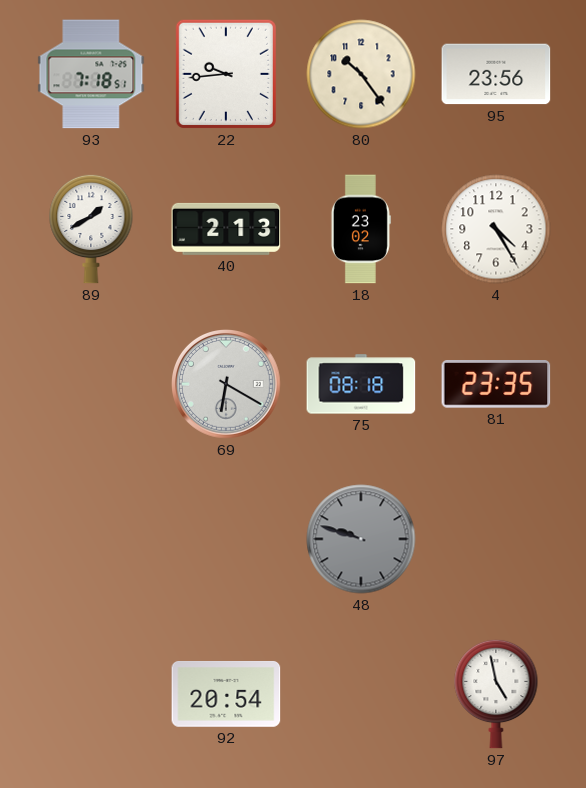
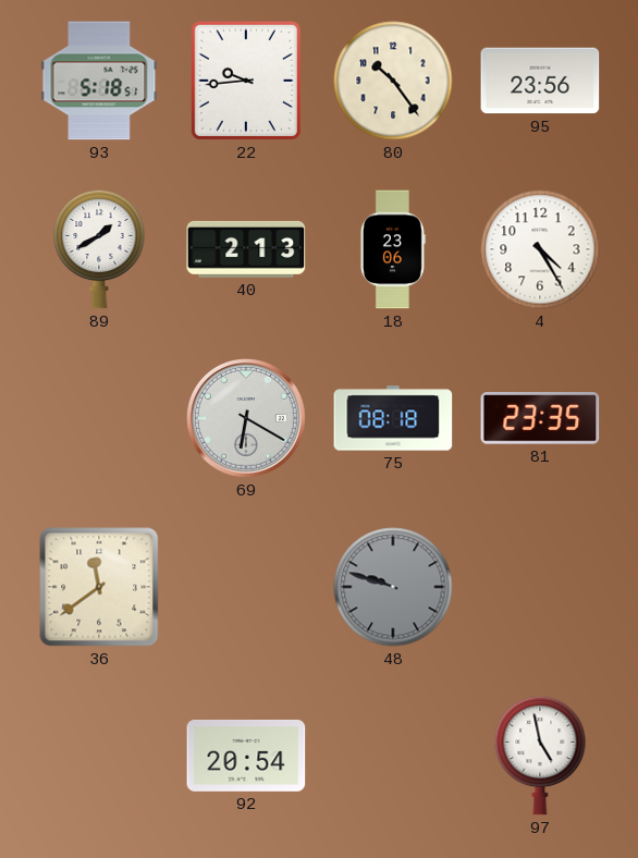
93: 7:18 -> 5:18
18: 23:02 -> 23:06
36: none -> 11:39
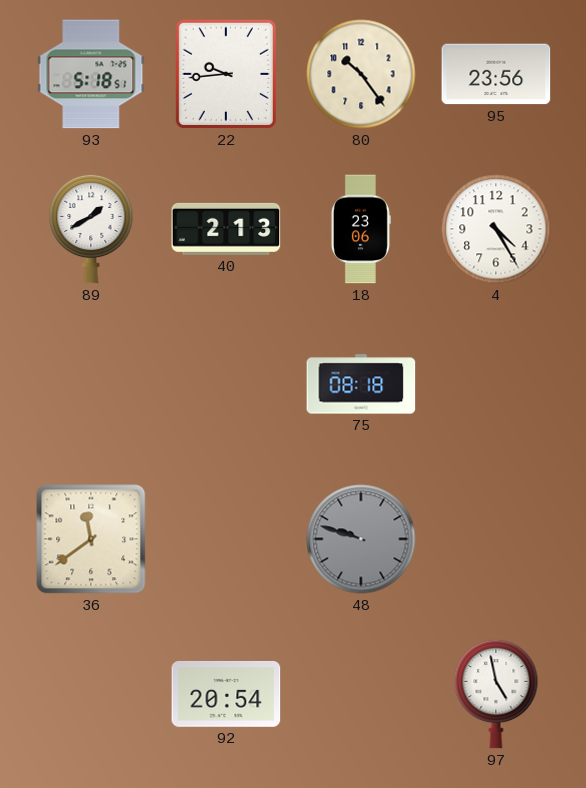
69: 6:20 -> none
81: 23:35 -> none
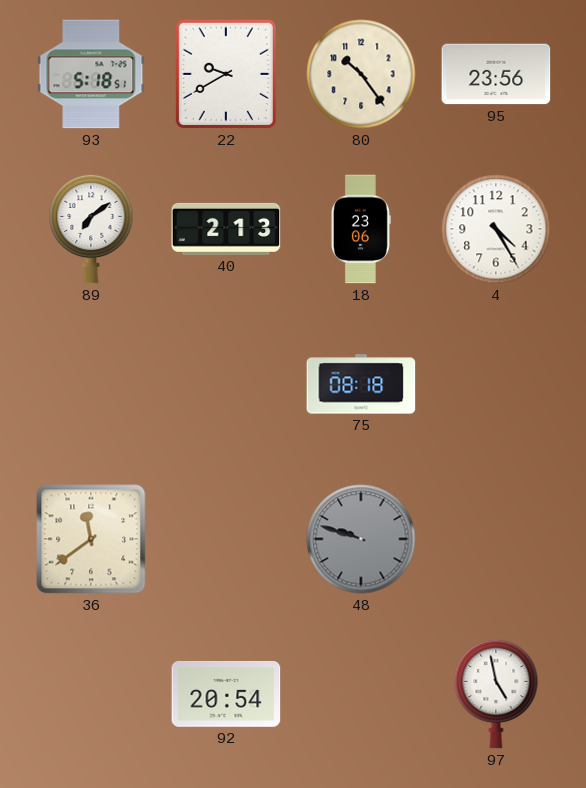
22: 9:44 -> 9:40
89: 1:40 -> 7:09
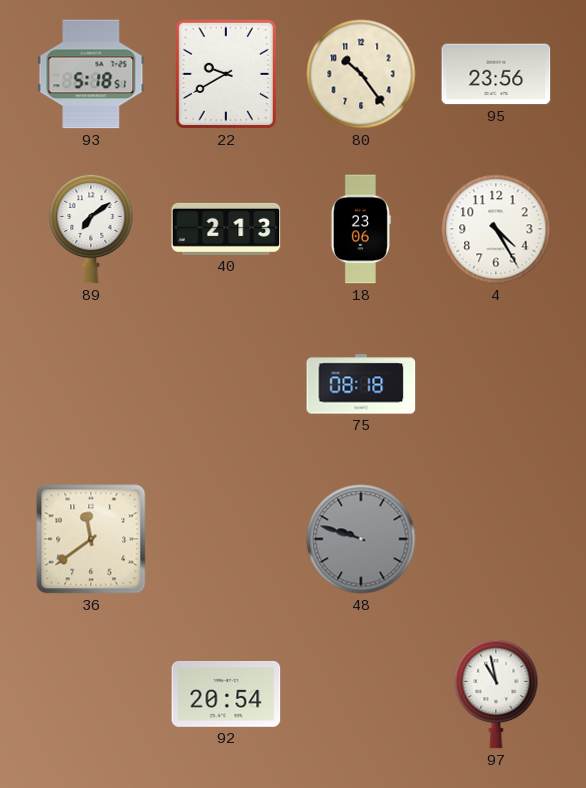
97: 4:58 -> 10:58
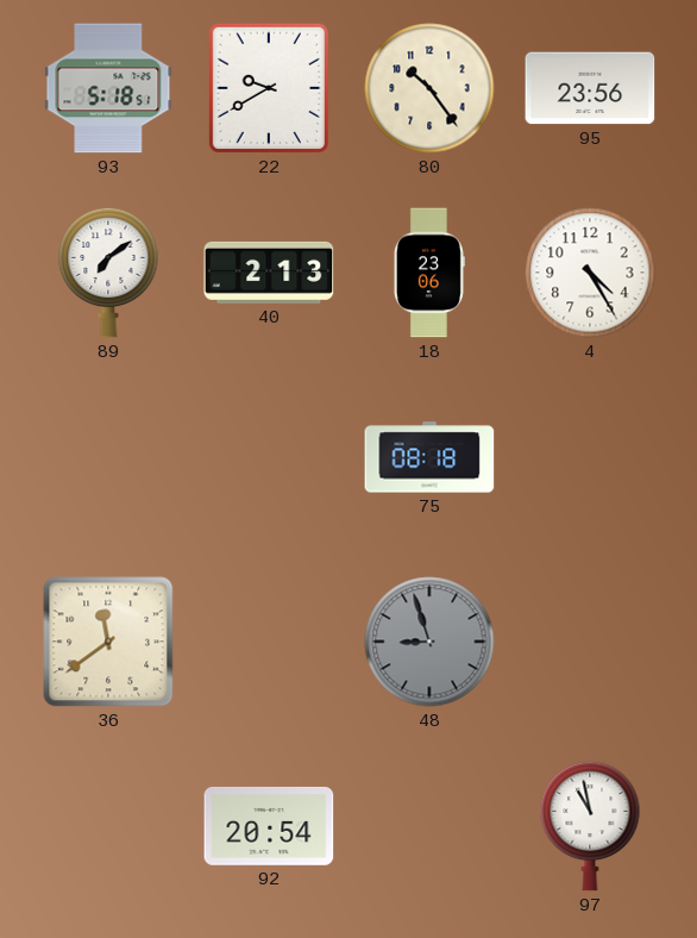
48: 9:48 -> 8:57
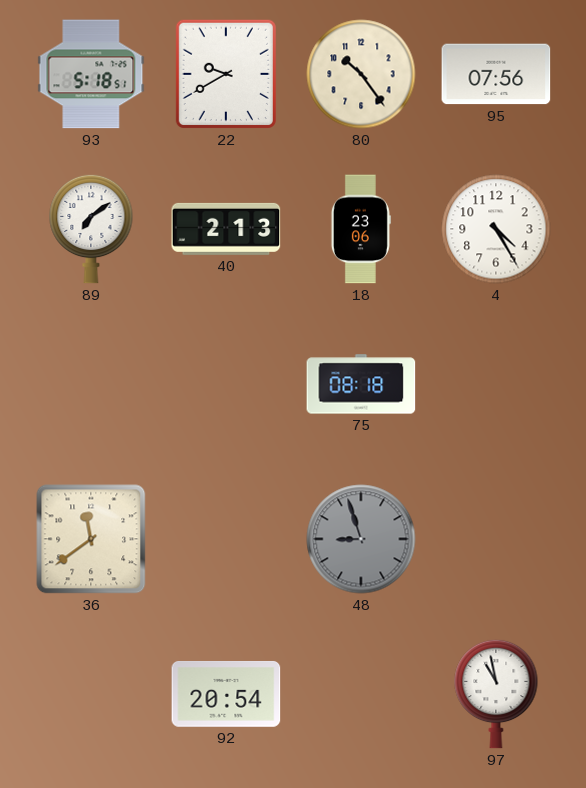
95: 23:56 -> 07:56
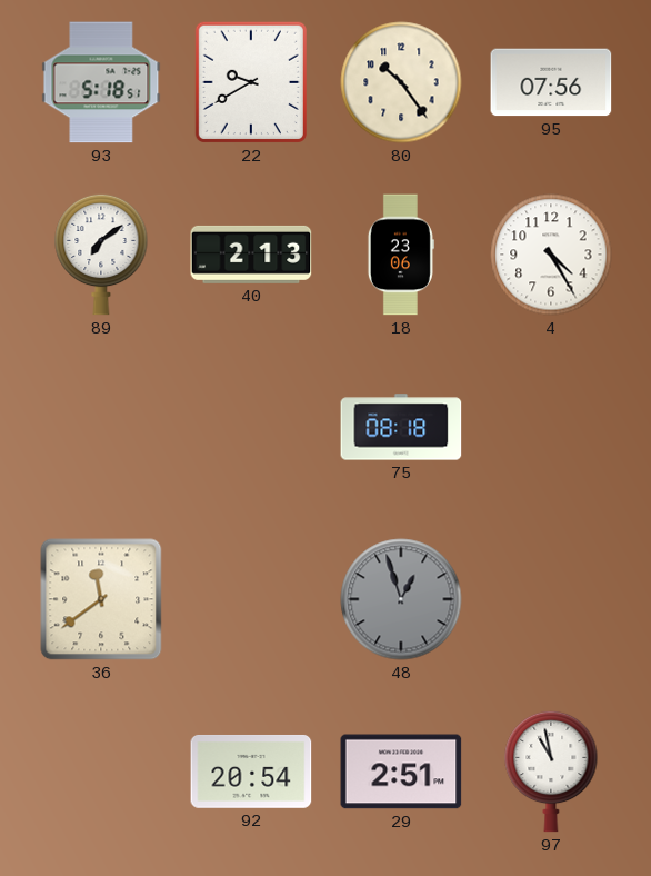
48: 8:57 -> 12:57
29: none -> 2:51
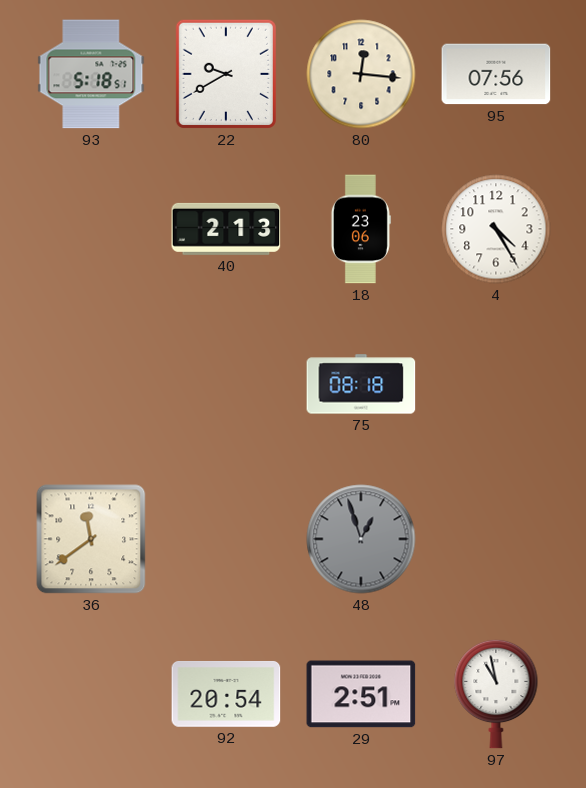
80: 10:24 -> 12:16
89: 7:09 -> none
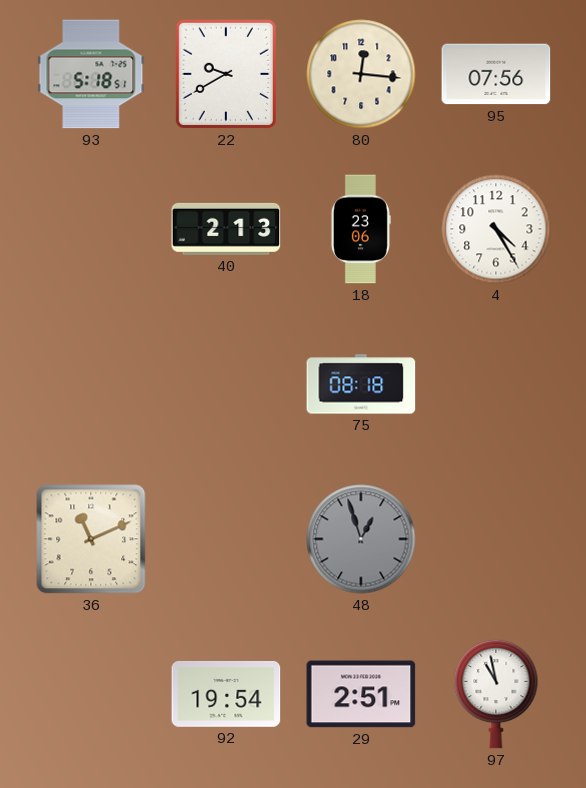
36: 11:39 -> 11:11
92: 20:54 -> 19:54
